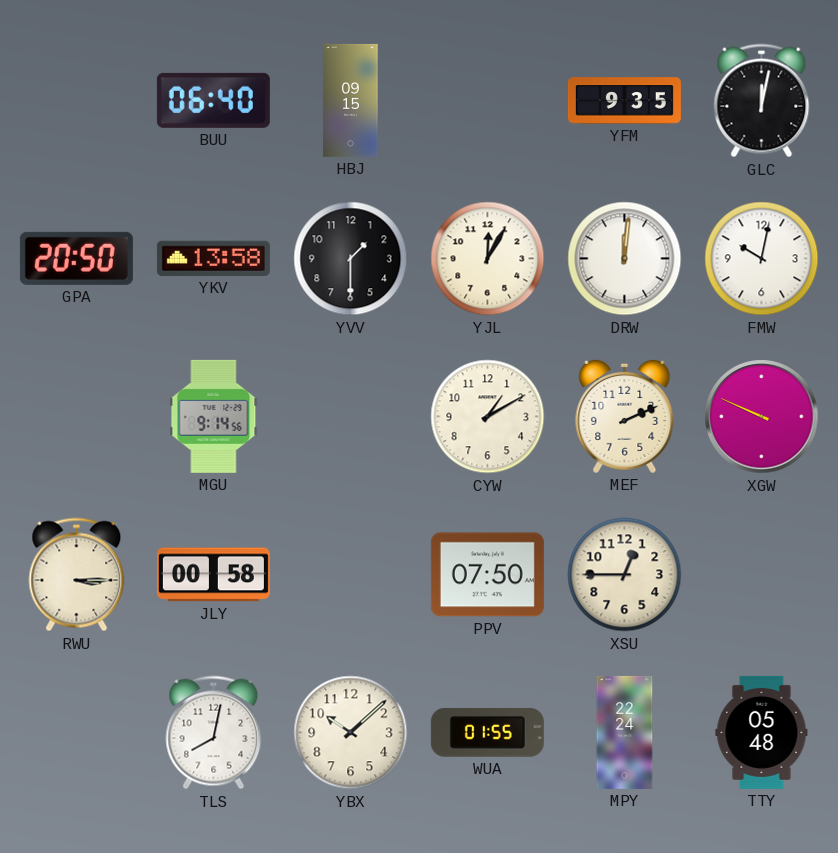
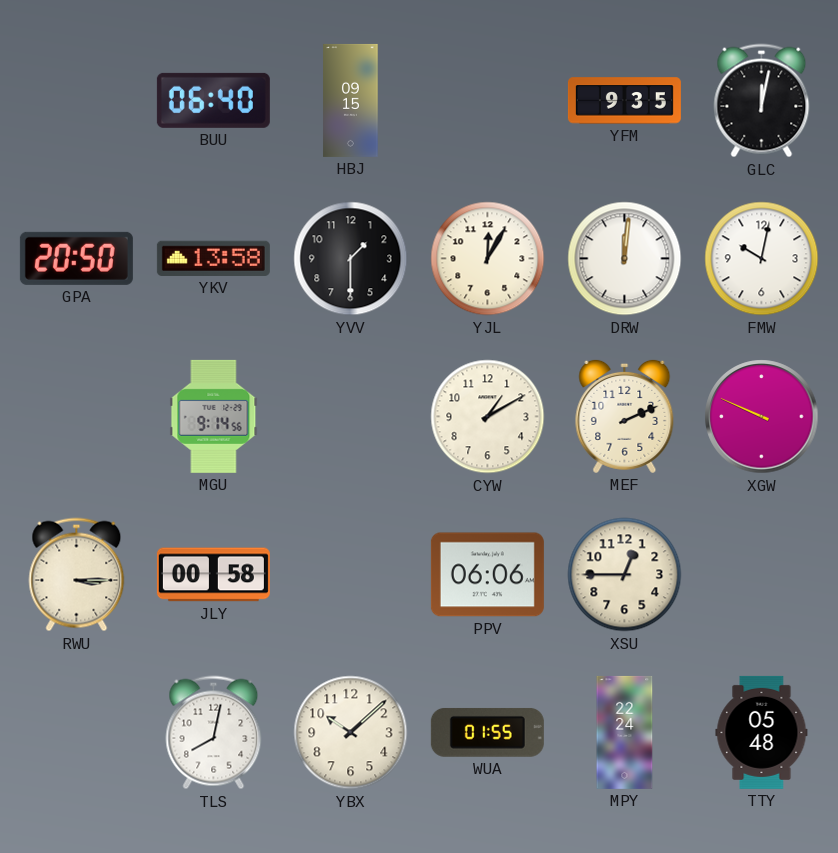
PPV: 07:50 -> 06:06
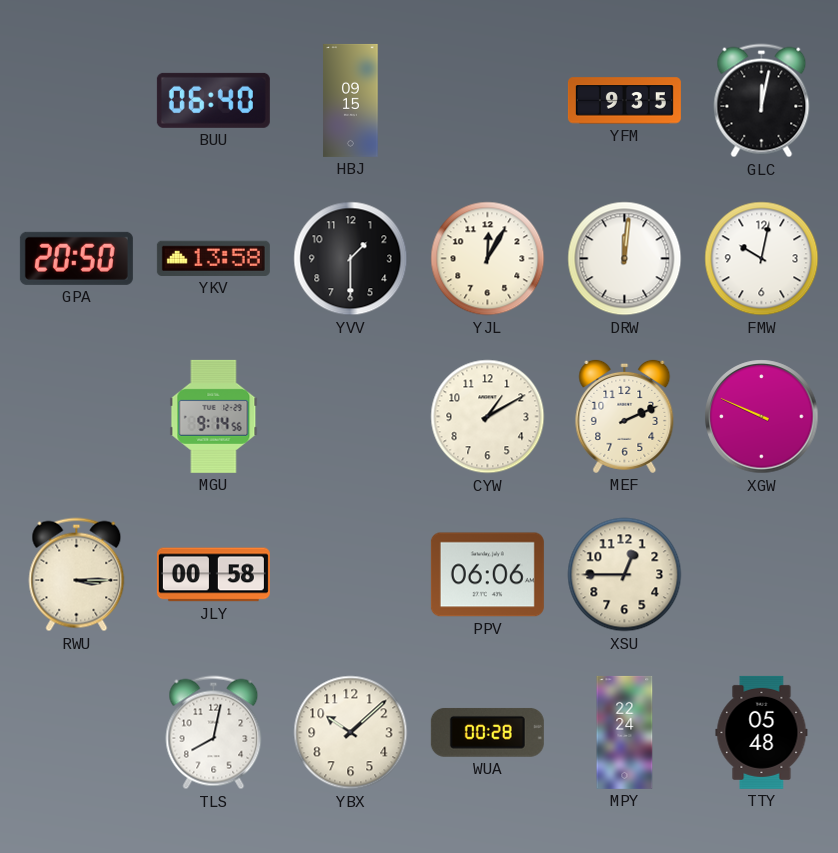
WUA: 01:55 -> 00:28
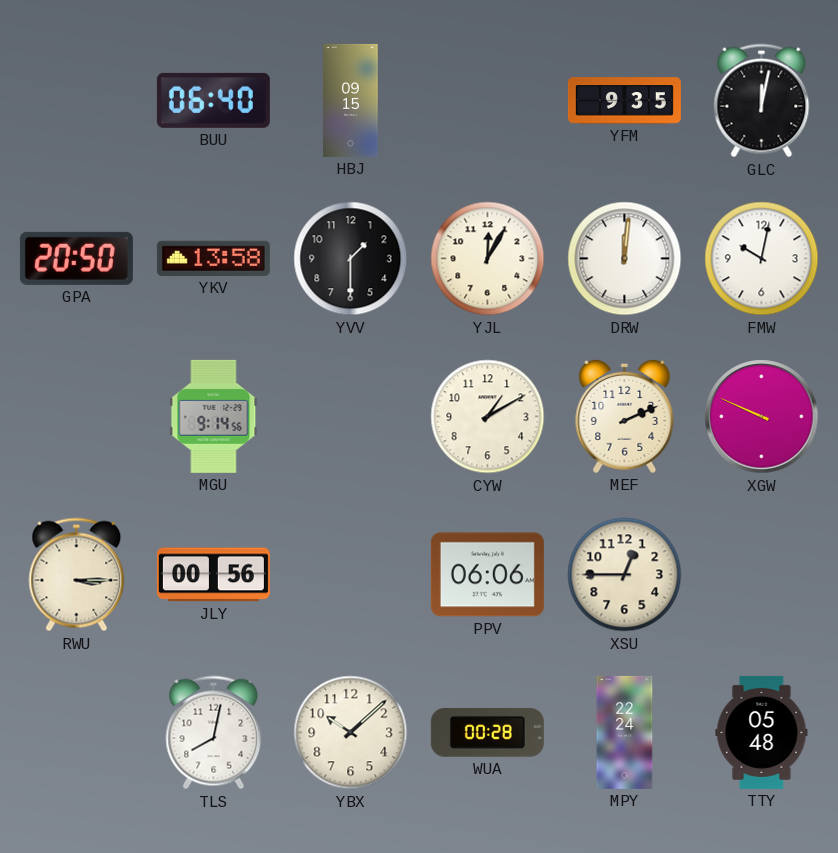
JLY: 00:58 -> 00:56
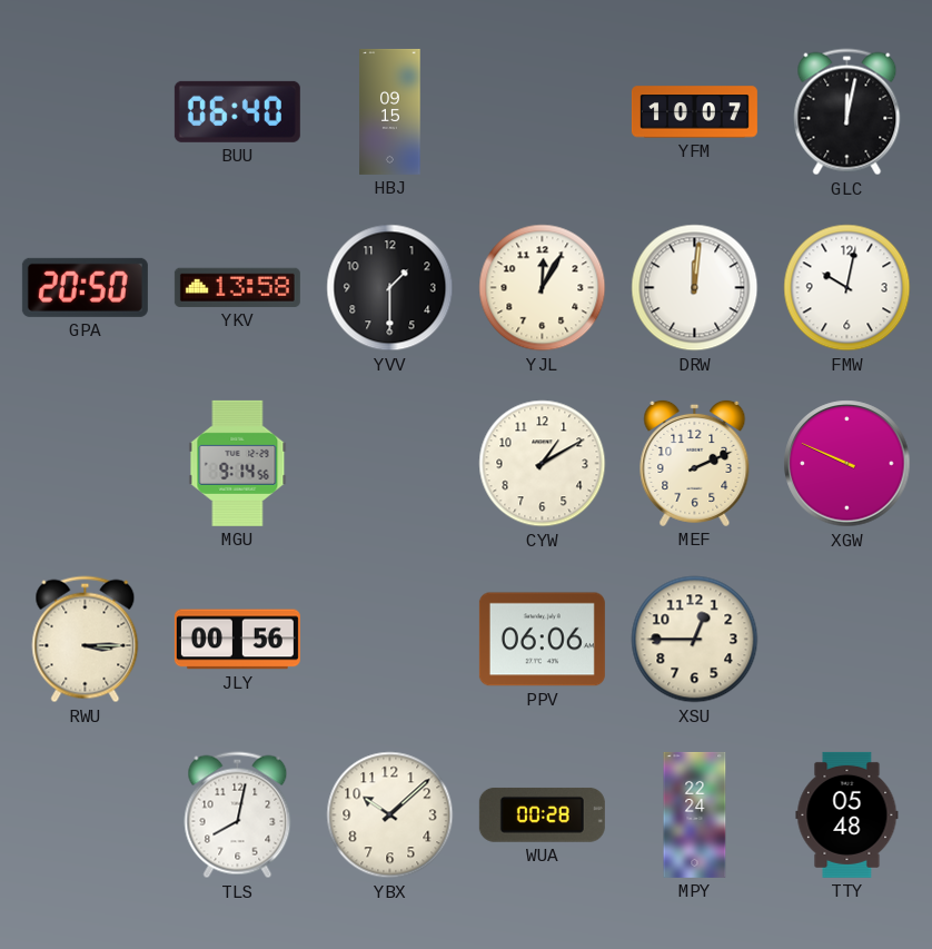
YFM: 9:35 -> 10:07
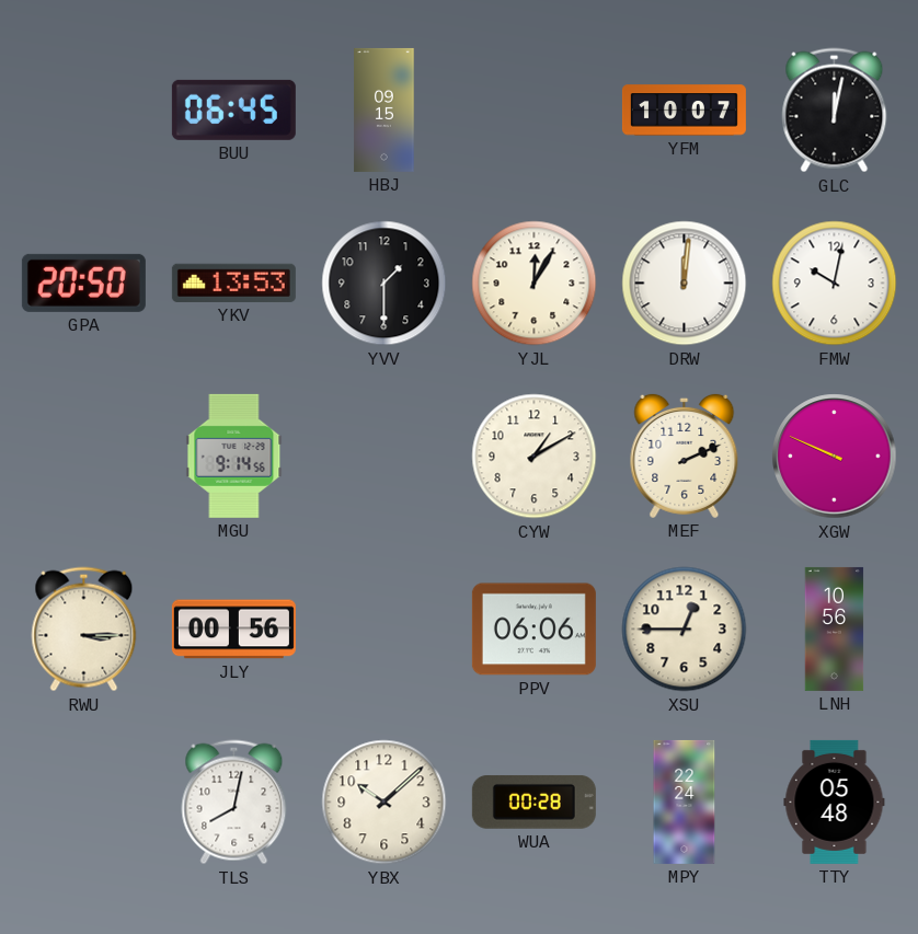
BUU: 06:40 -> 06:45
YKV: 13:58 -> 13:53
LNH: none -> 10:56
